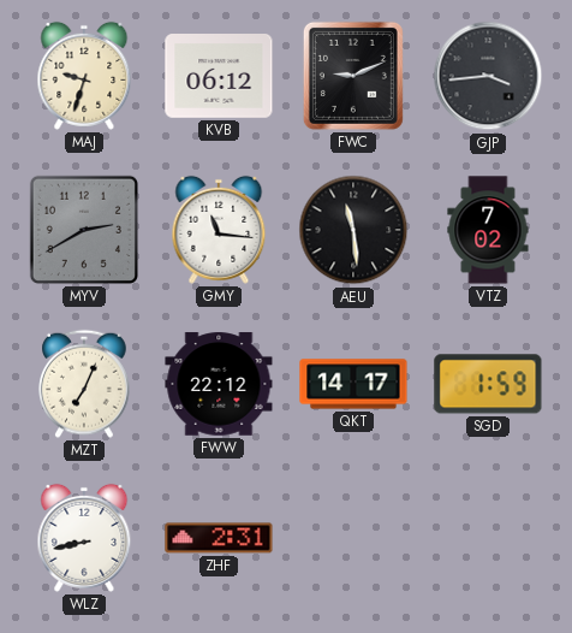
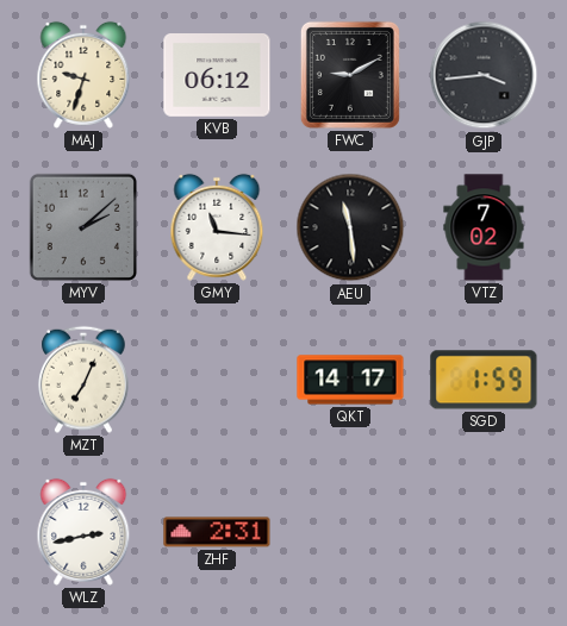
FWC: 9:11 -> 9:10
MYV: 2:40 -> 2:08
FWW: 22:12 -> none
WLZ: 8:43 -> 2:43
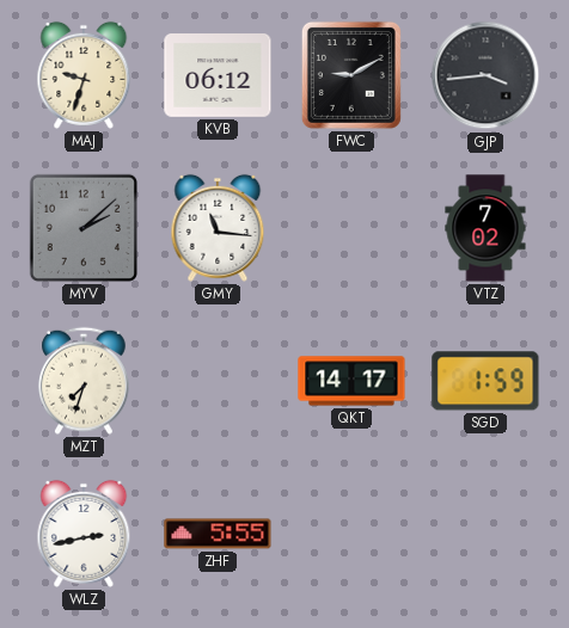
AEU: 11:29 -> none
MZT: 7:04 -> 7:33
ZHF: 2:31 -> 5:55
